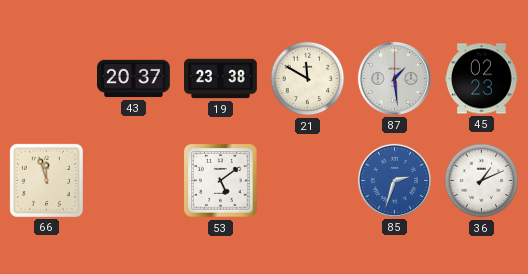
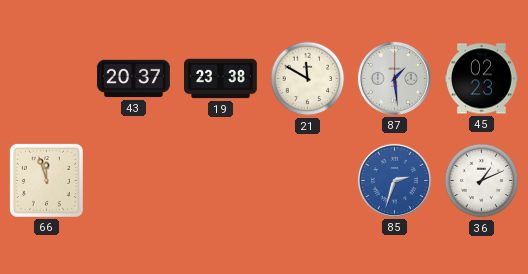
53: 5:09 -> none
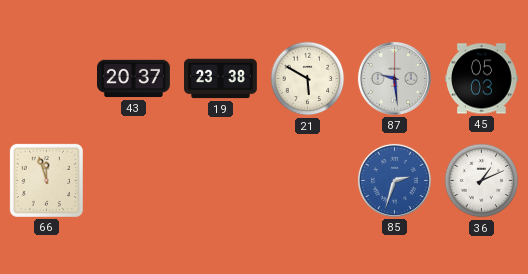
21: 11:50 -> 5:50
87: 1:29 -> 9:29
45: 02:23 -> 05:03
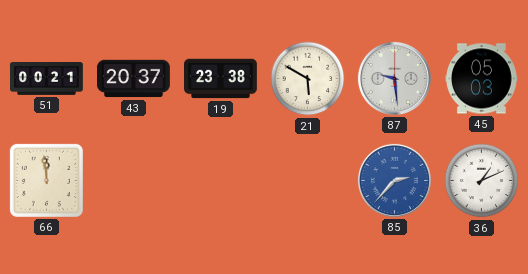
51: none -> 00:21
66: 11:57 -> 11:59
85: 2:33 -> 2:37
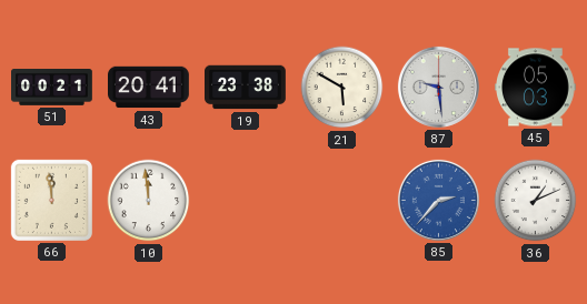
43: 20:37 -> 20:41
10: none -> 11:59
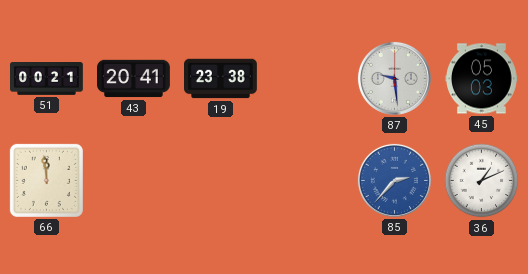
21: 5:50 -> none
10: 11:59 -> none
